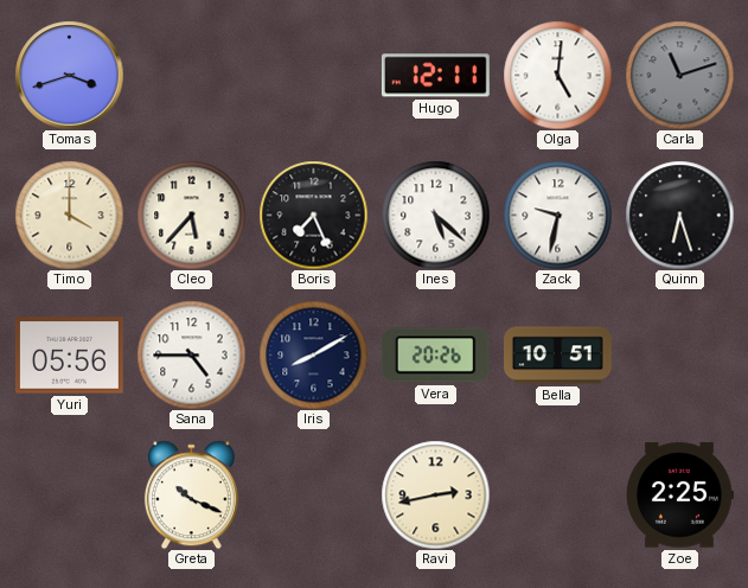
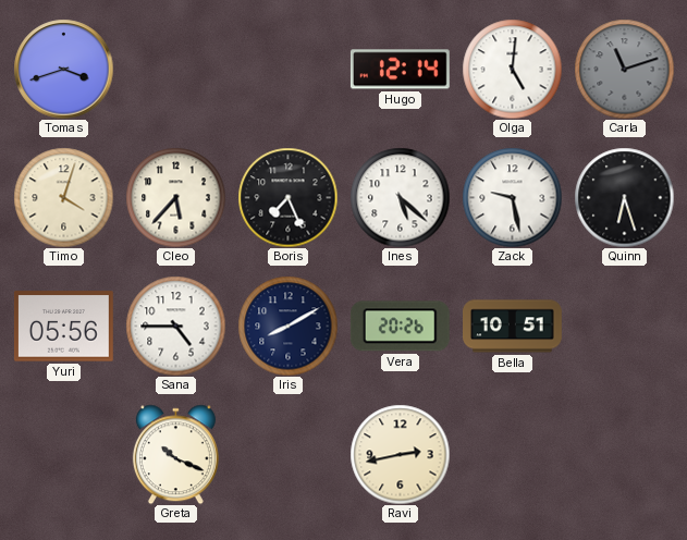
Hugo: 12:11 -> 12:14
Timo: 4:00 -> 4:03
Zack: 9:32 -> 9:28
Zoe: 2:25 -> none
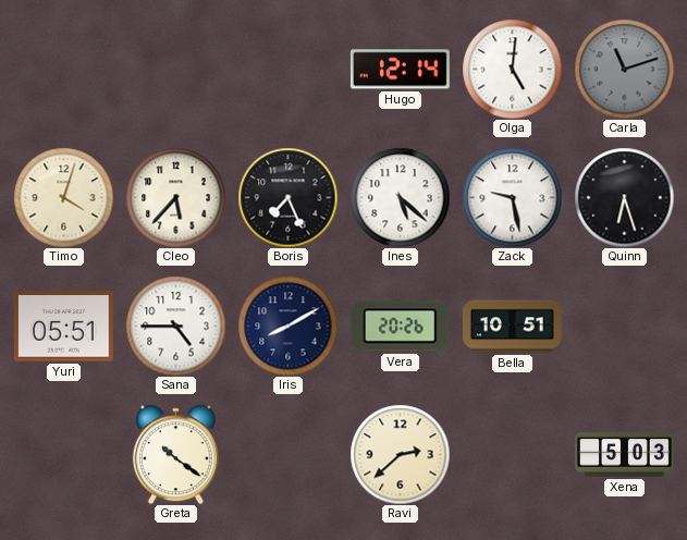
Tomas: 3:42 -> none
Yuri: 05:56 -> 05:51
Greta: 10:19 -> 10:21
Ravi: 2:43 -> 2:38
Xena: none -> 5:03
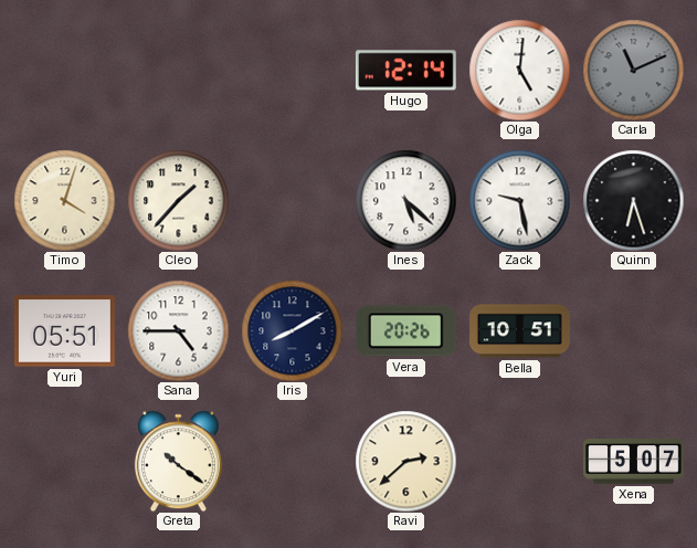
Carla: 11:12 -> 11:11
Cleo: 5:37 -> 1:37
Boris: 7:26 -> none
Xena: 5:03 -> 5:07
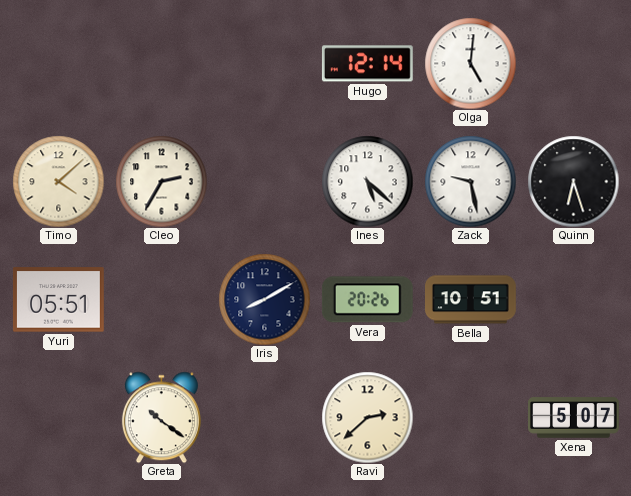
Carla: 11:11 -> none
Timo: 4:03 -> 4:08
Cleo: 1:37 -> 2:35
Sana: 4:45 -> none
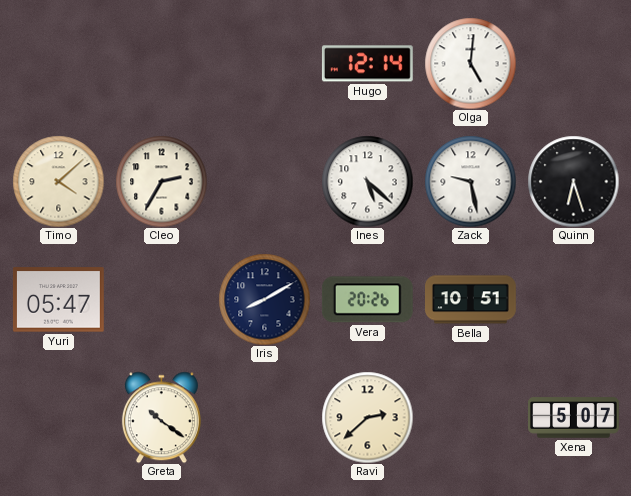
Yuri: 05:51 -> 05:47
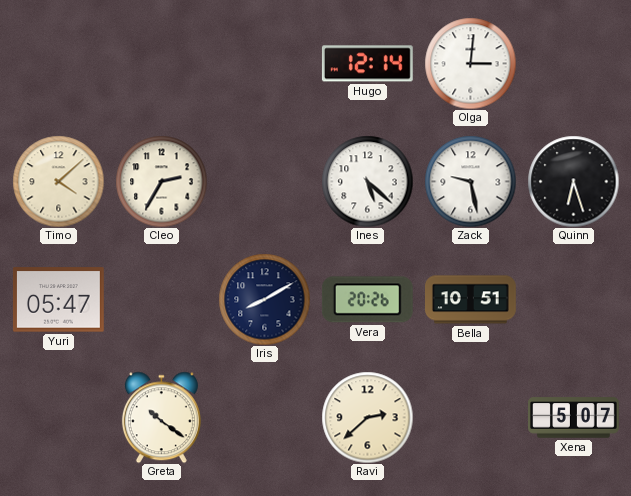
Olga: 5:01 -> 3:01
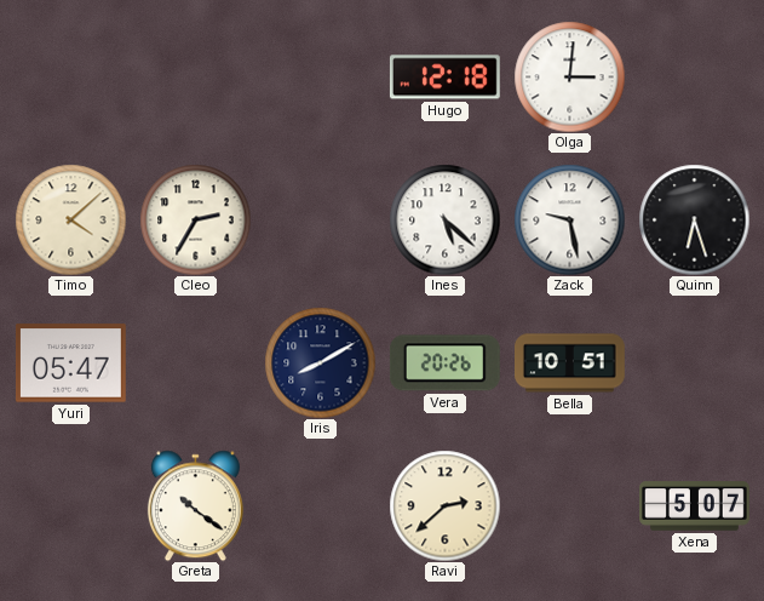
Hugo: 12:14 -> 12:18
